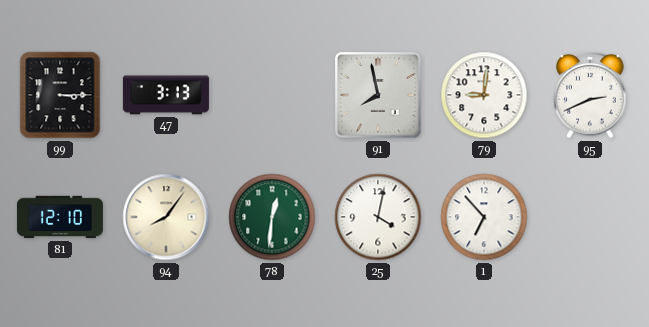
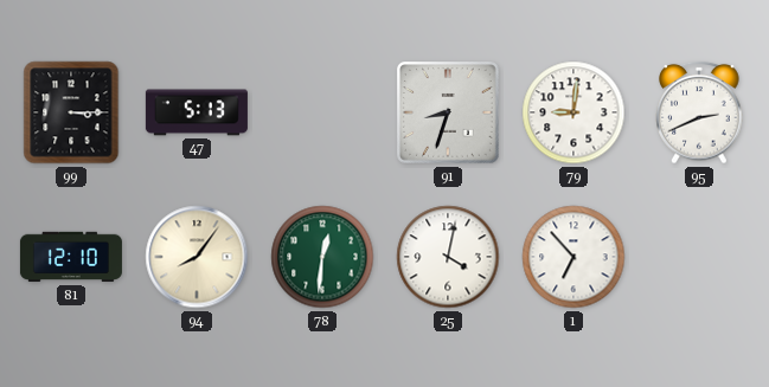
47: 3:13 -> 5:13
91: 7:58 -> 8:33
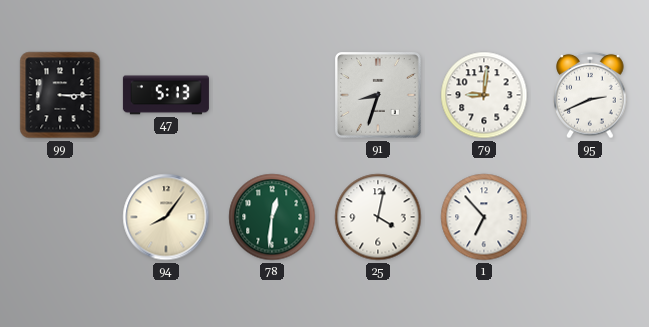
81: 12:10 -> none
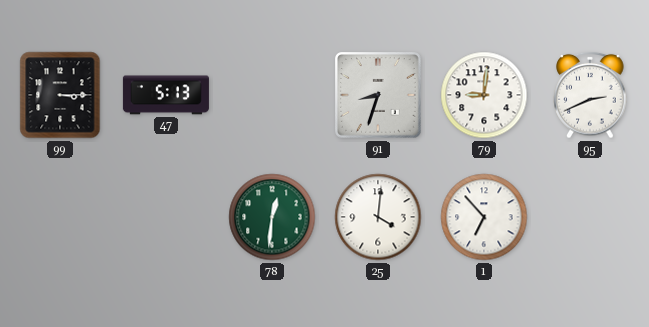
94: 8:06 -> none
25: 4:02 -> 4:01
